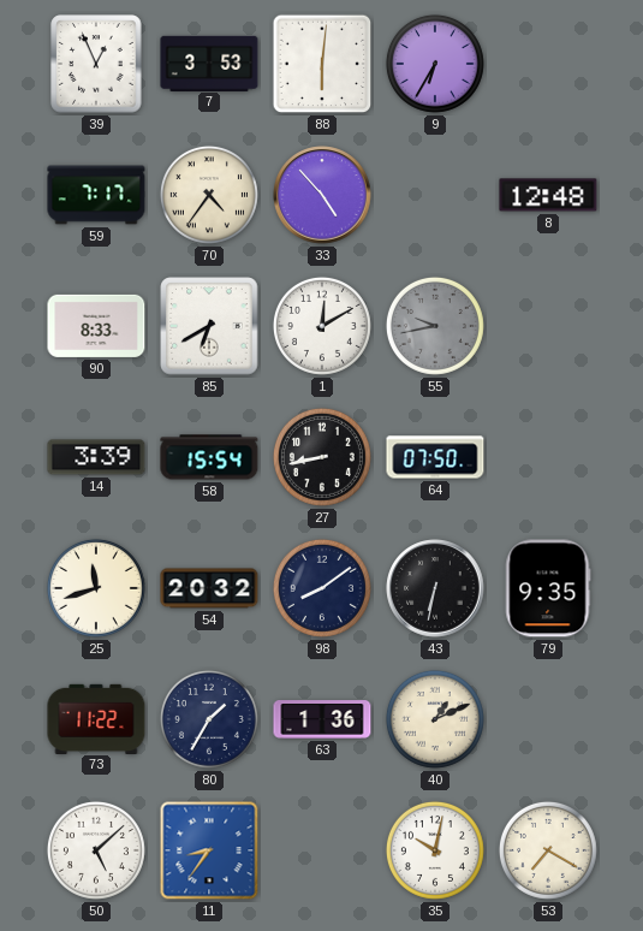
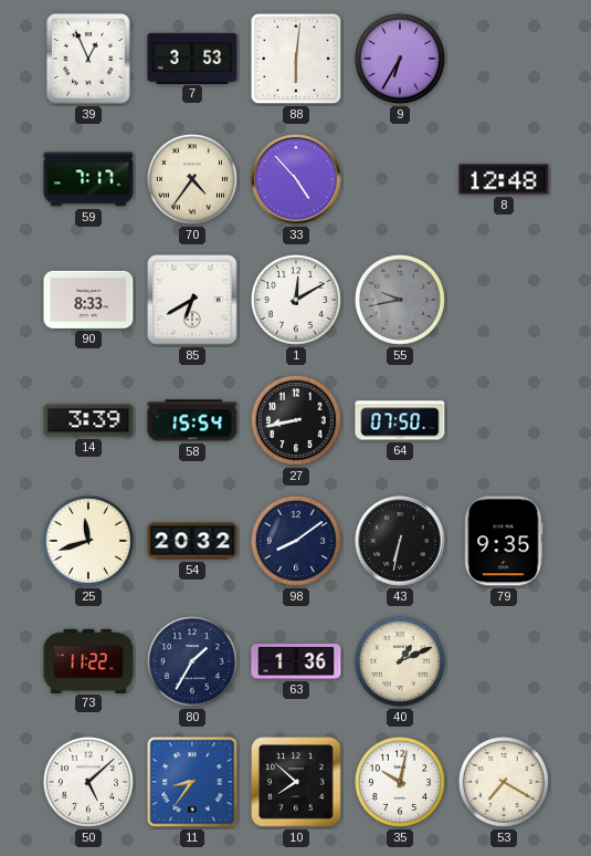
10: none -> 7:52
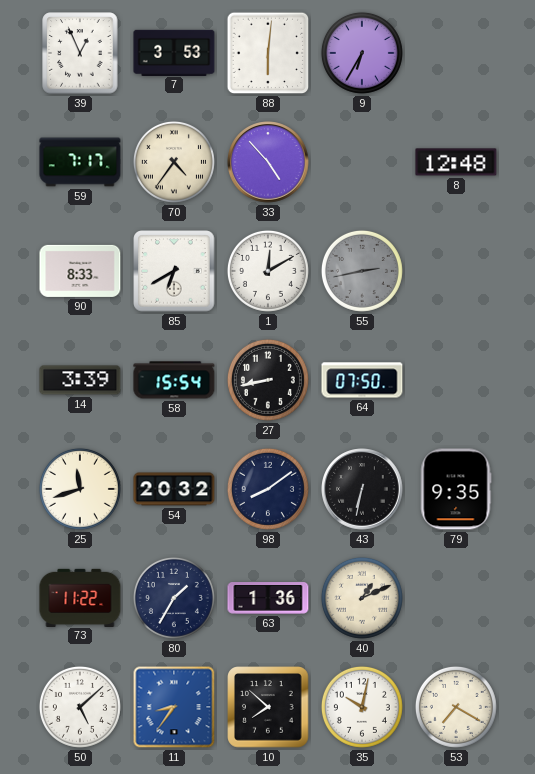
55: 9:43 -> 2:43
